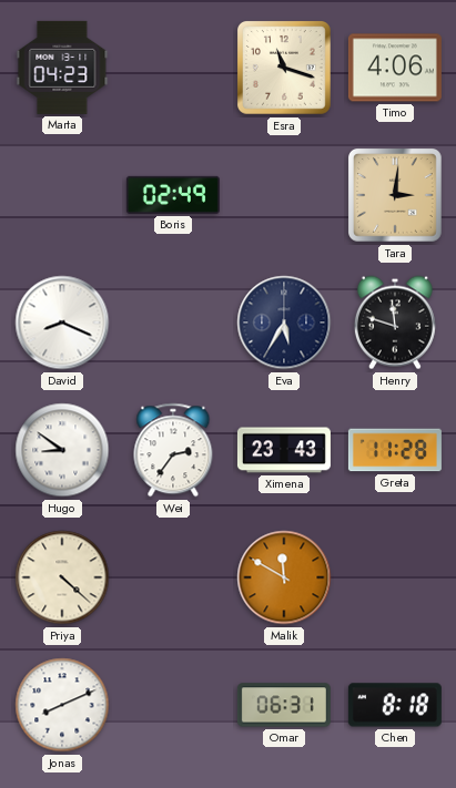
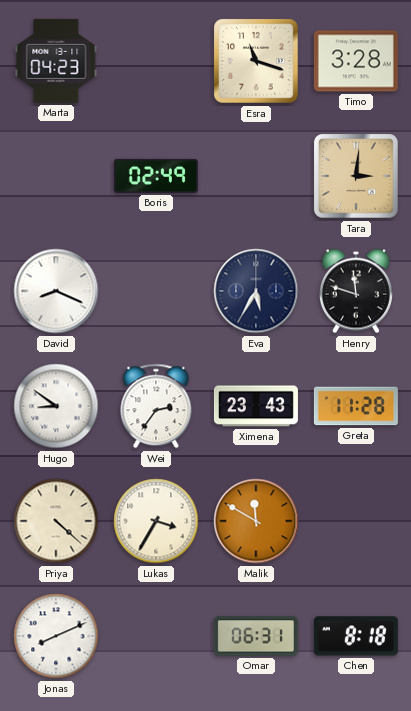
Timo: 4:06 -> 3:28
Lukas: none -> 3:35
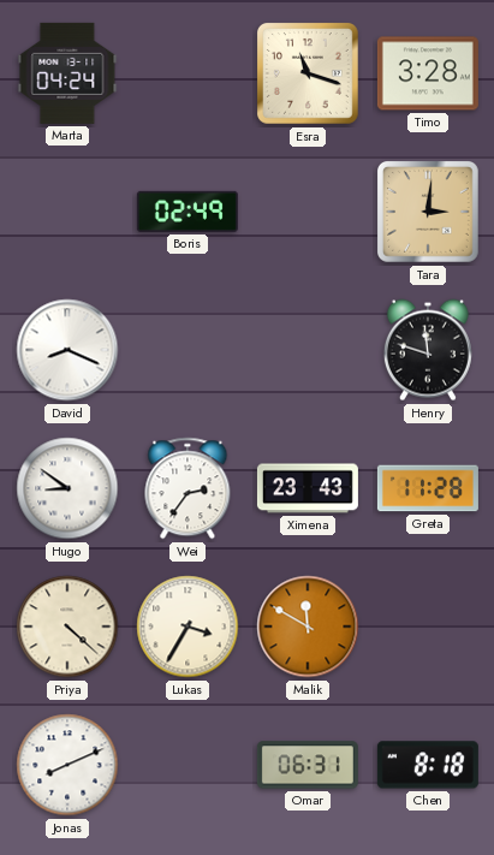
Marta: 04:23 -> 04:24
Eva: 5:35 -> none
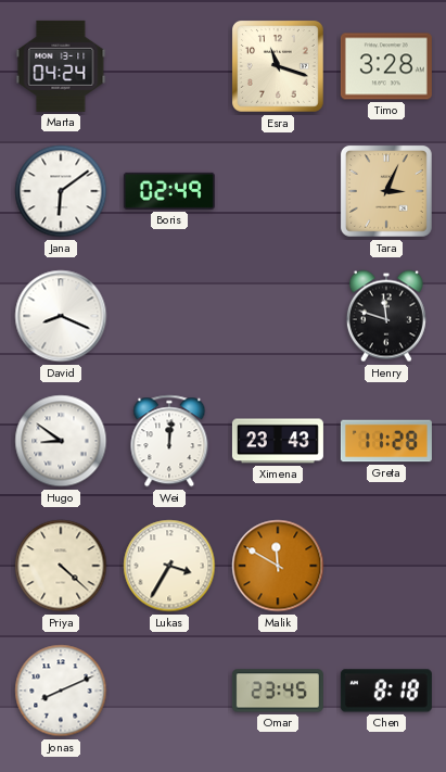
Jana: none -> 6:09
Tara: 3:01 -> 3:04
Wei: 2:36 -> 12:01
Omar: 06:31 -> 23:45
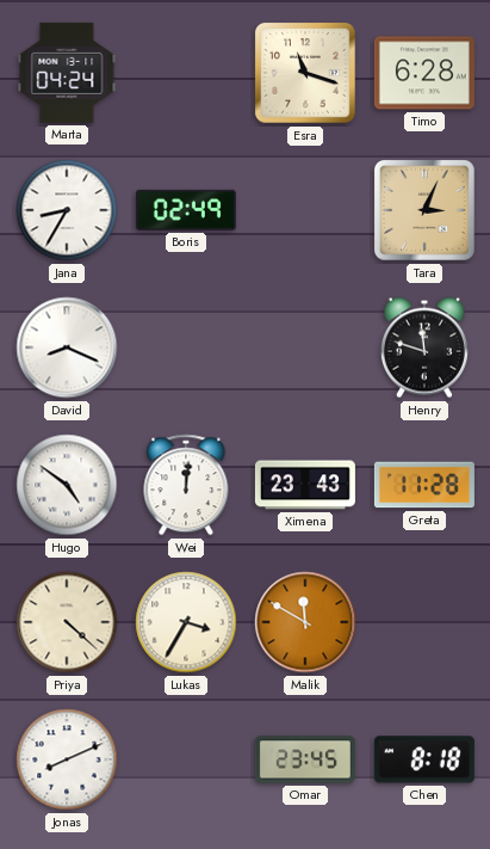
Timo: 3:28 -> 6:28
Jana: 6:09 -> 8:35
Hugo: 8:51 -> 4:51
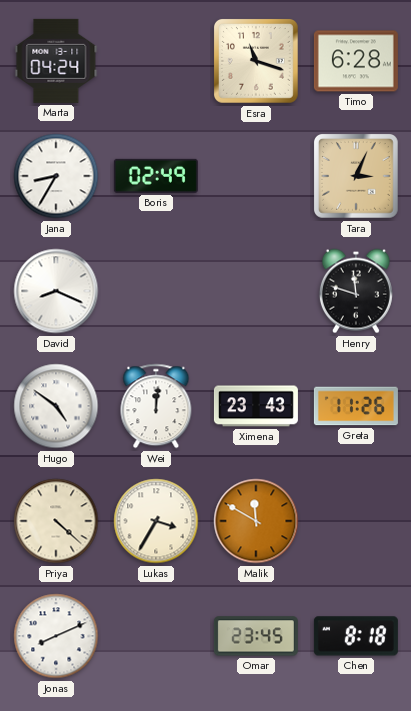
Greta: 11:28 -> 11:26
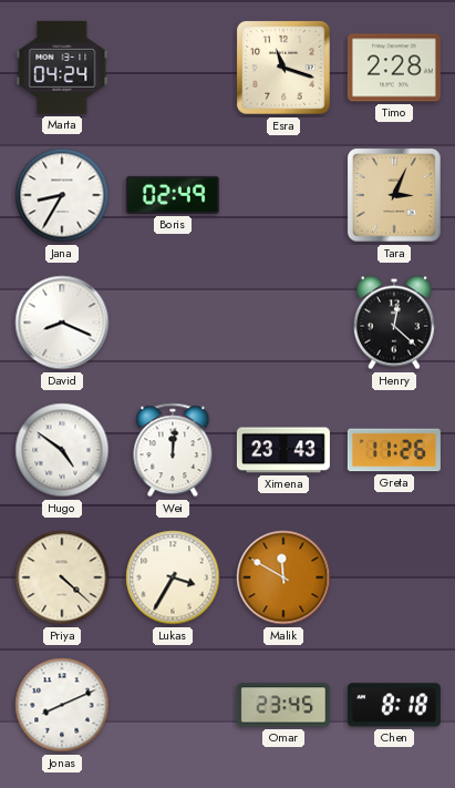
Timo: 6:28 -> 2:28
Henry: 11:48 -> 12:22
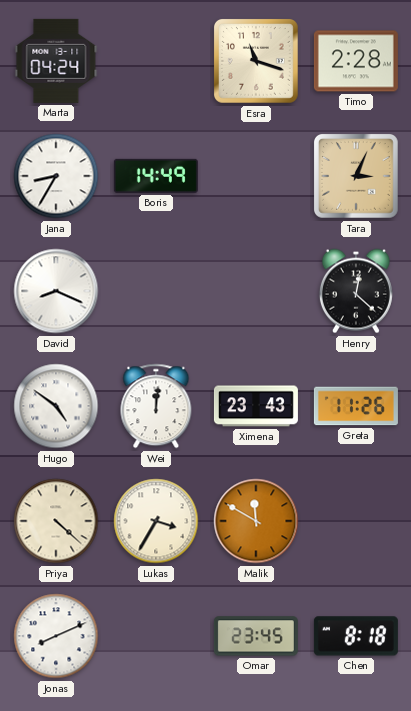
Boris: 02:49 -> 14:49
